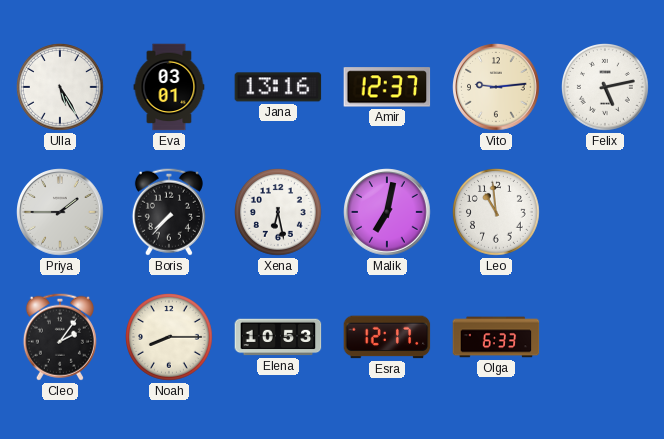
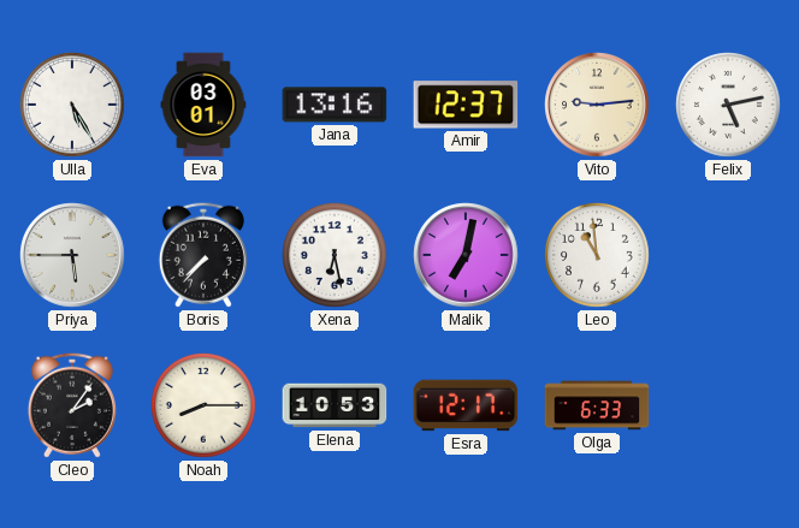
Priya: 1:45 -> 5:45
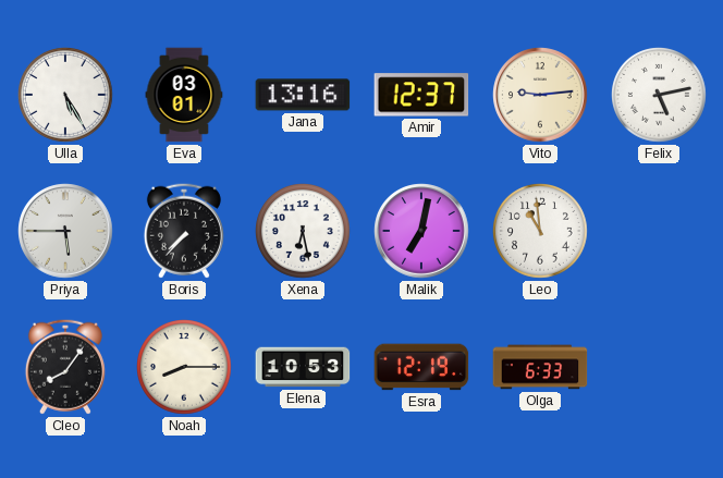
Cleo: 2:06 -> 8:06
Esra: 12:17 -> 12:19
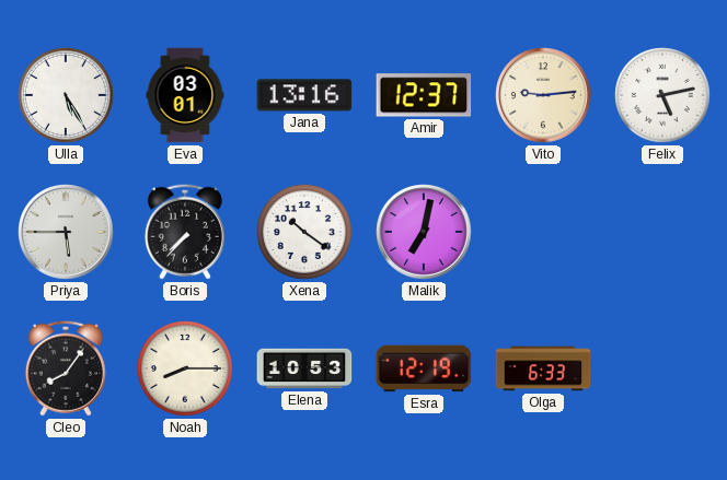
Xena: 6:28 -> 10:21
Leo: 10:59 -> none
